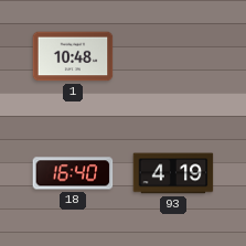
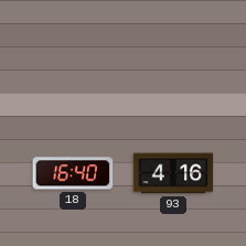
1: 10:48 -> none
93: 4:19 -> 4:16
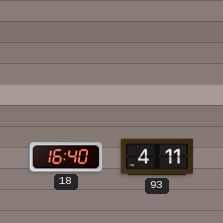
93: 4:16 -> 4:11
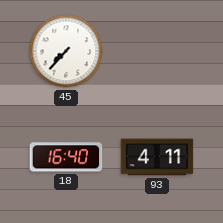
45: none -> 7:37
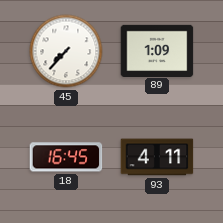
89: none -> 1:09
18: 16:40 -> 16:45
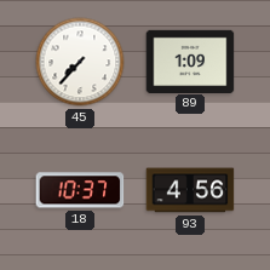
18: 16:45 -> 10:37
93: 4:11 -> 4:56
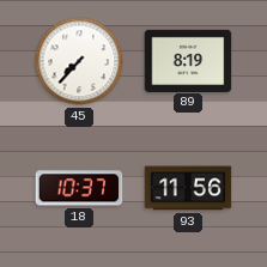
89: 1:09 -> 8:19
93: 4:56 -> 11:56
